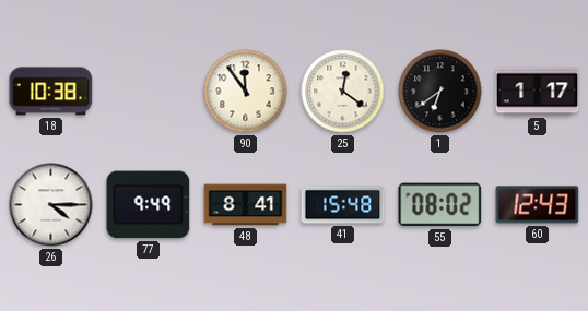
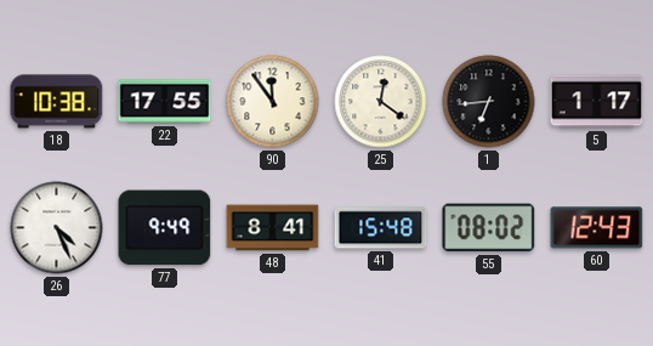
22: none -> 17:55
1: 6:39 -> 6:44
26: 4:15 -> 4:26
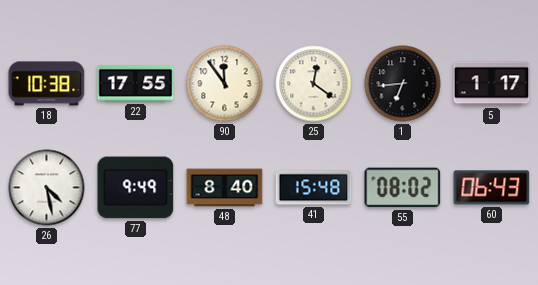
26: 4:26 -> 4:28
48: 8:41 -> 8:40
60: 12:43 -> 06:43
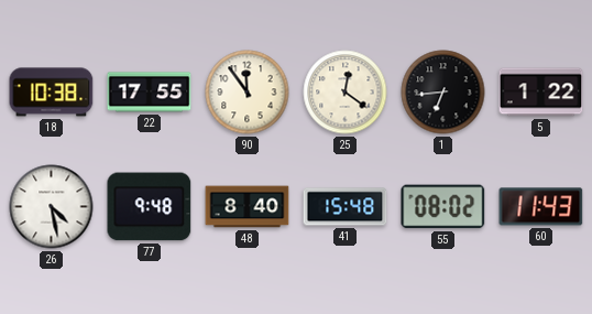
5: 1:17 -> 1:22
77: 9:49 -> 9:48
60: 06:43 -> 11:43
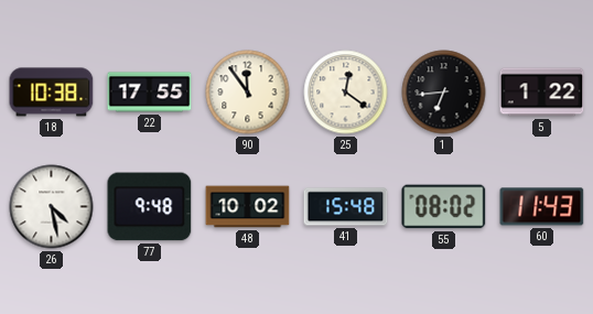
48: 8:40 -> 10:02
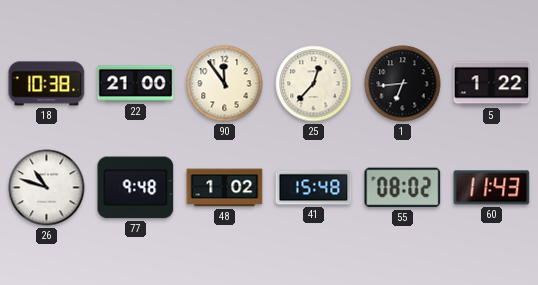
22: 17:55 -> 21:00
25: 12:21 -> 12:37
26: 4:28 -> 10:48
48: 10:02 -> 1:02
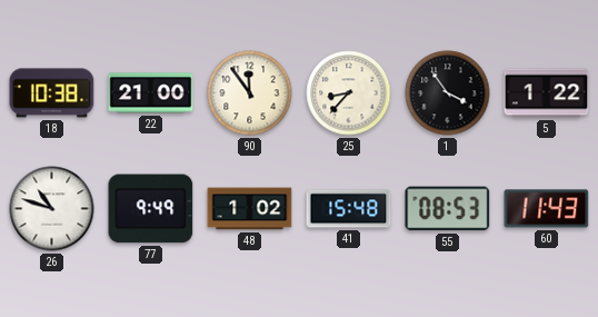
25: 12:37 -> 8:37
1: 6:44 -> 3:54
77: 9:48 -> 9:49
55: 08:02 -> 08:53
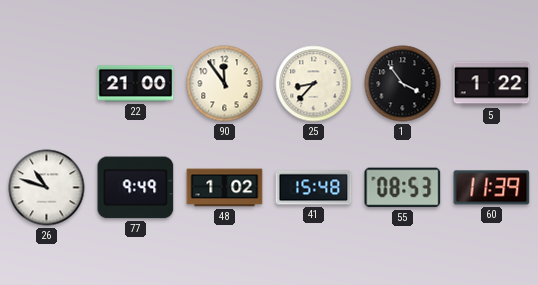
18: 10:38 -> none
60: 11:43 -> 11:39
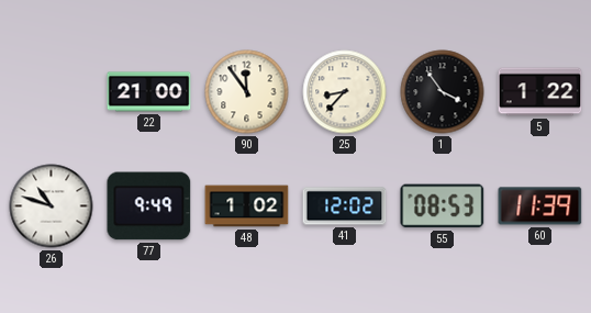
41: 15:48 -> 12:02
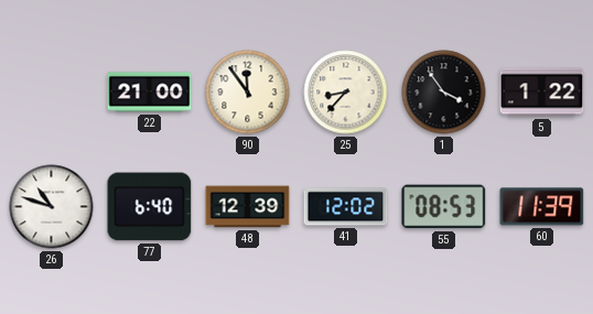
77: 9:49 -> 6:40
48: 1:02 -> 12:39
